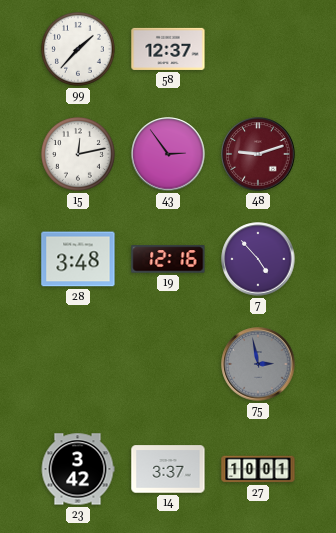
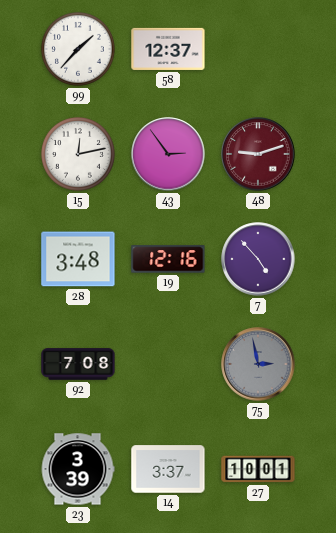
92: none -> 7:08
23: 3:42 -> 3:39
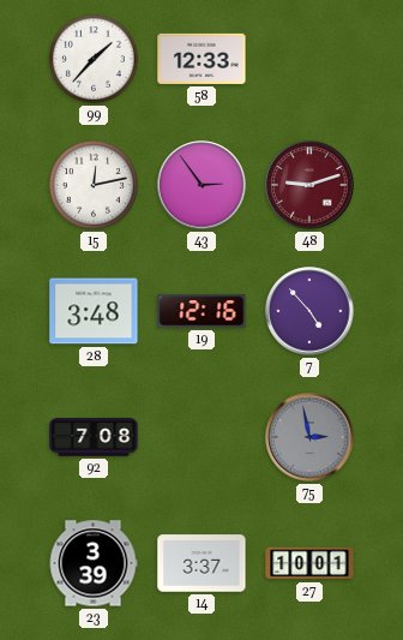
58: 12:37 -> 12:33
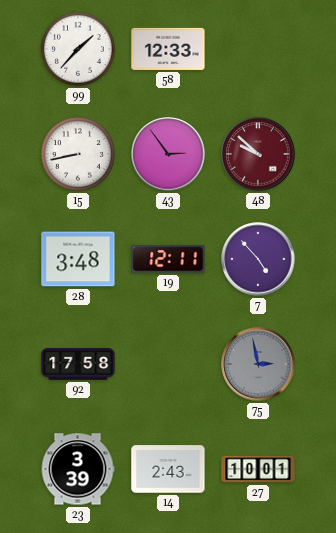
15: 12:13 -> 8:43
48: 9:12 -> 9:52
19: 12:16 -> 12:11
92: 7:08 -> 17:58
14: 3:37 -> 2:43
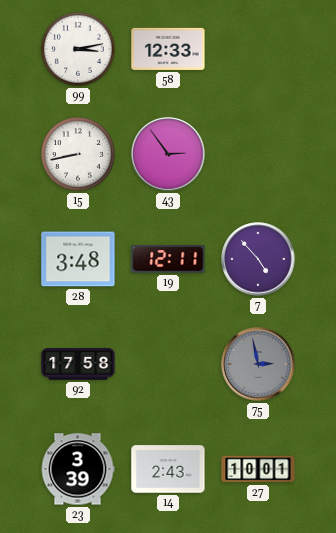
99: 1:37 -> 3:13
48: 9:52 -> none
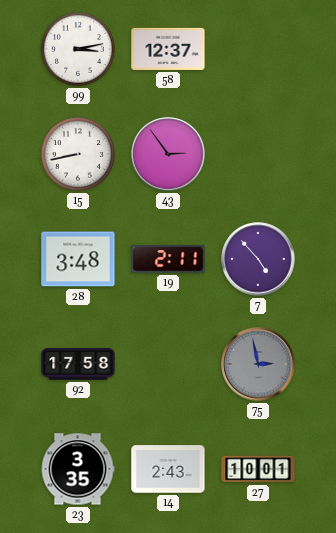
58: 12:33 -> 12:37
19: 12:11 -> 2:11
23: 3:39 -> 3:35
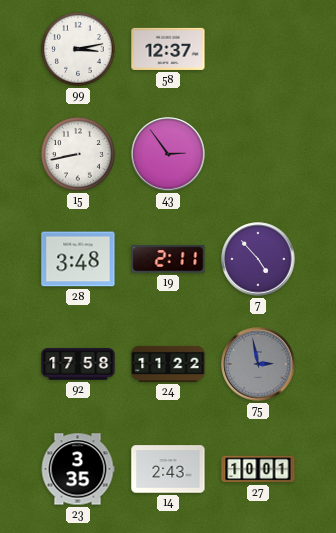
24: none -> 11:22
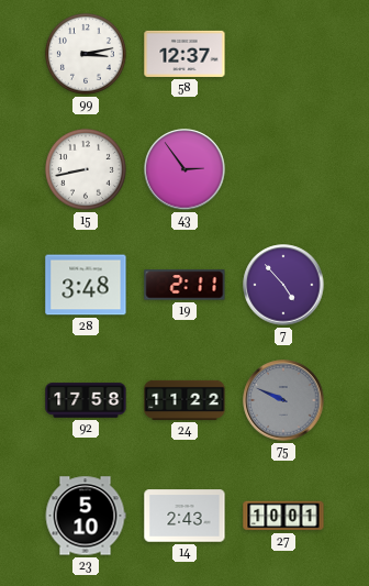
75: 2:58 -> 9:49
23: 3:35 -> 5:10
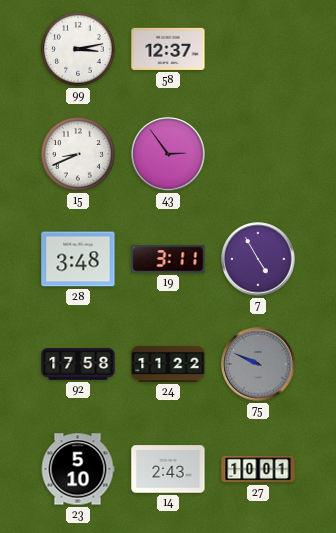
15: 8:43 -> 8:41
19: 2:11 -> 3:11
7: 4:53 -> 4:55
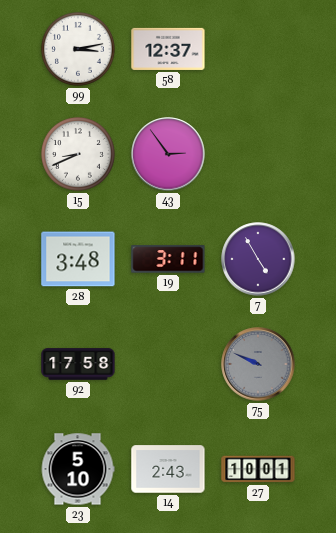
24: 11:22 -> none
